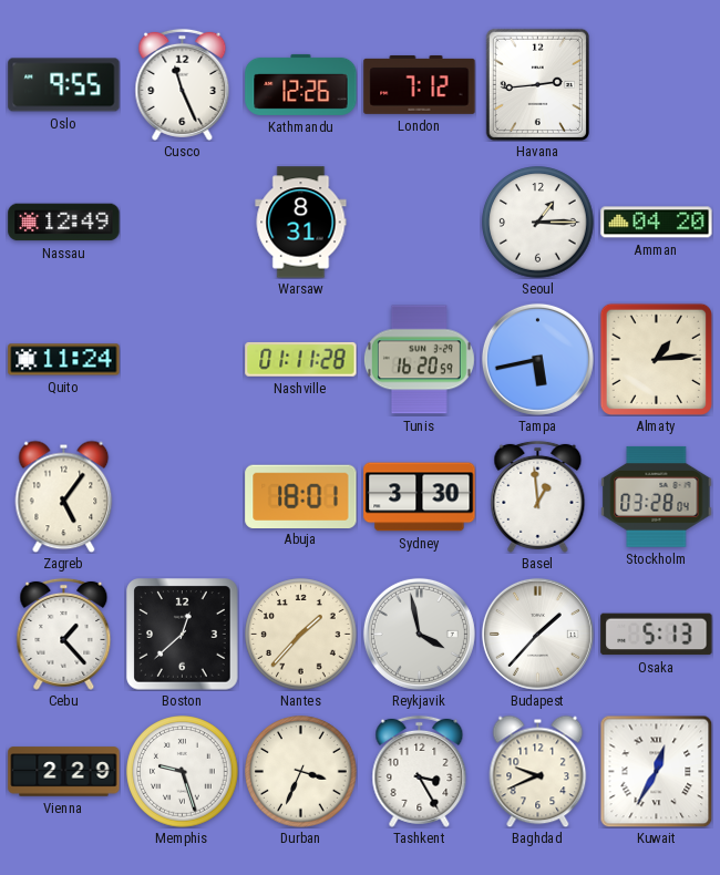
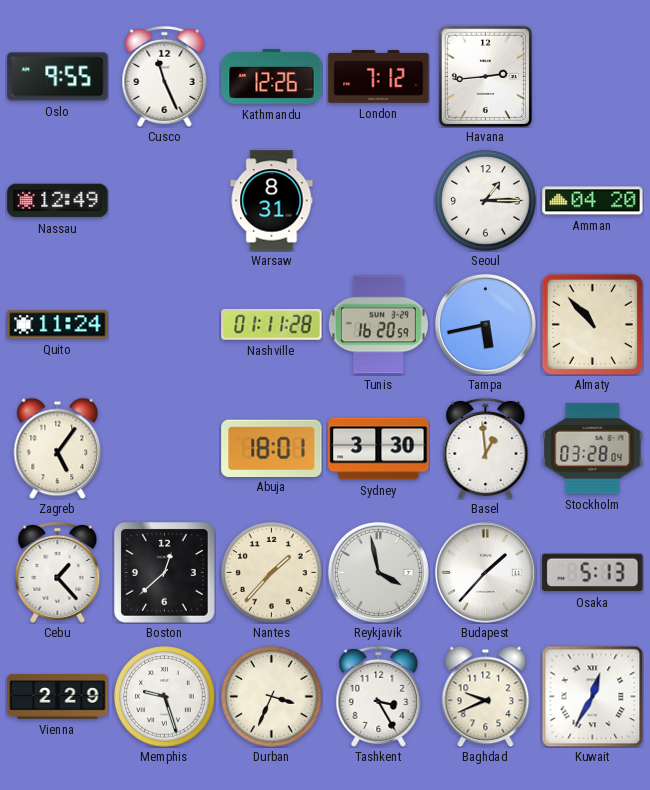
Almaty: 1:14 -> 10:53
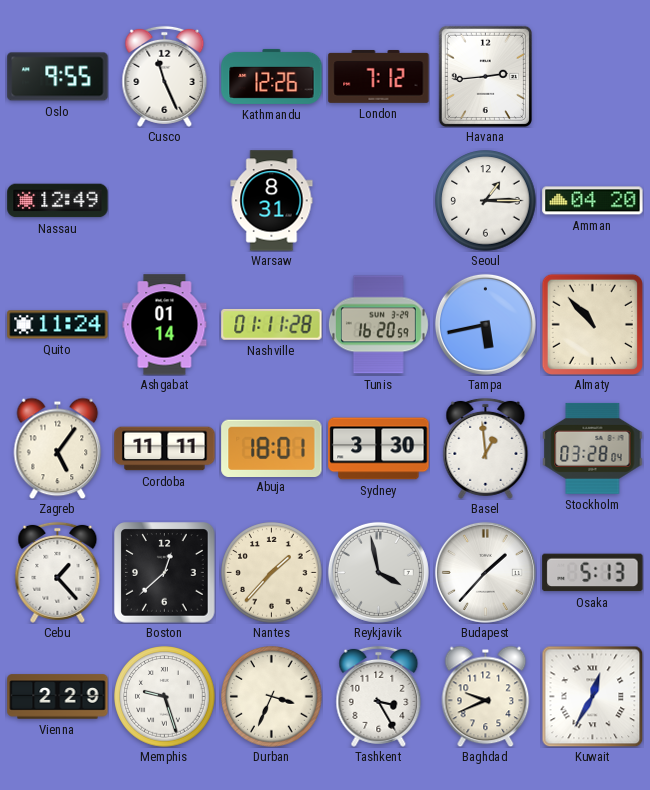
Ashgabat: none -> 01:14
Cordoba: none -> 11:11
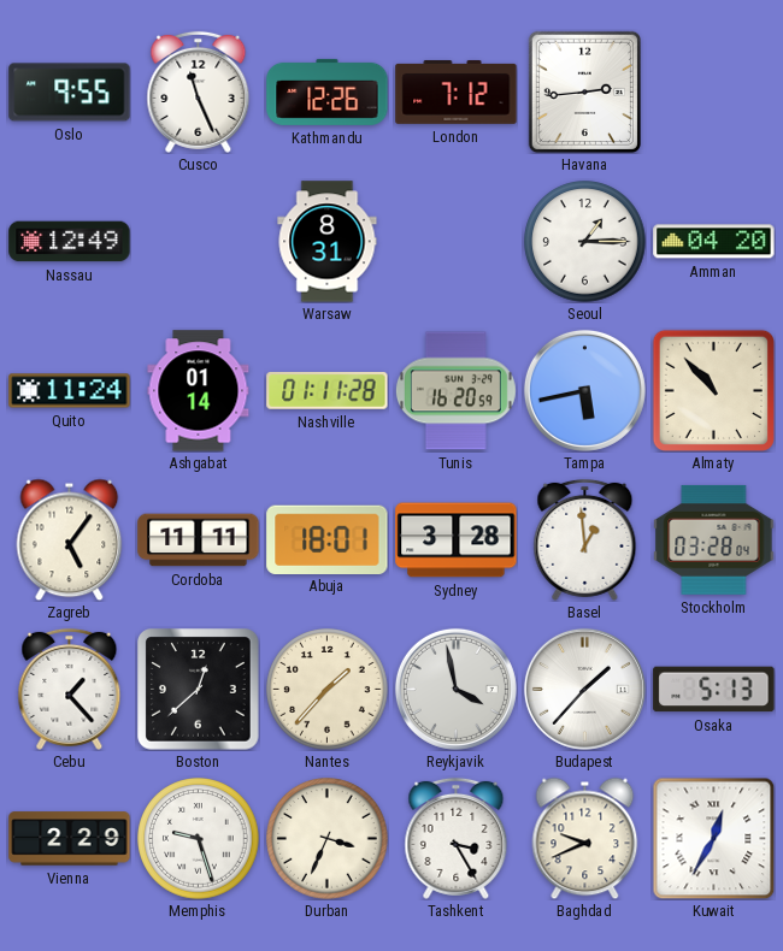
Sydney: 3:30 -> 3:28
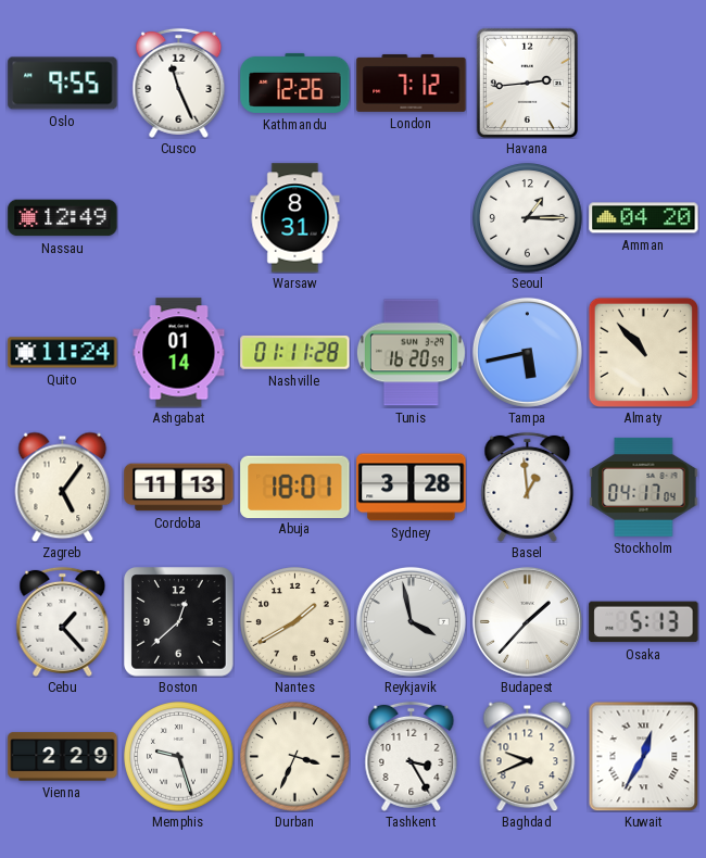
Cordoba: 11:11 -> 11:13
Stockholm: 03:28 -> 04:17
Nantes: 1:37 -> 1:40
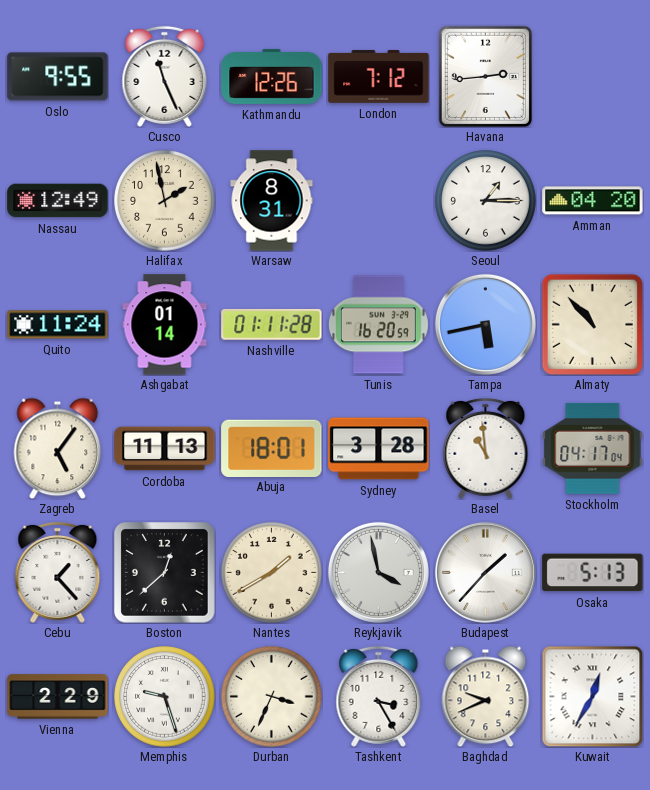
Halifax: none -> 1:58
Basel: 12:59 -> 10:59
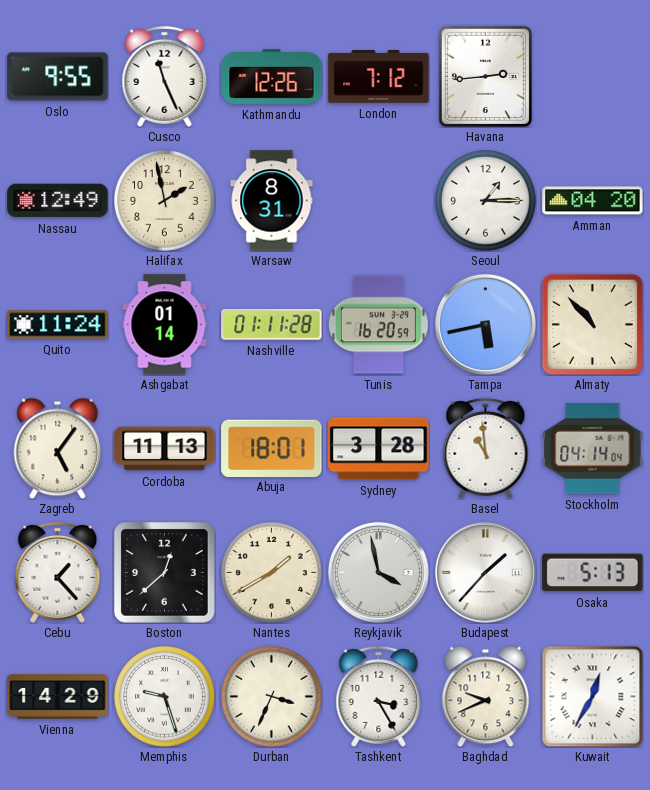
Stockholm: 04:17 -> 04:14
Vienna: 2:29 -> 14:29
